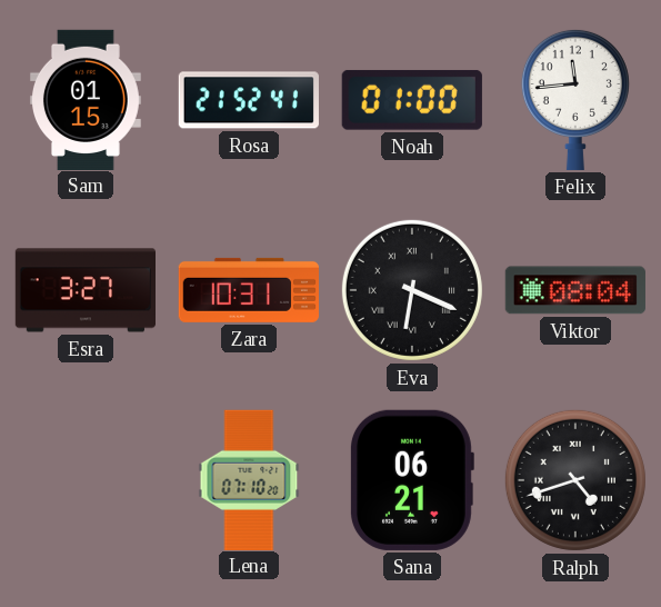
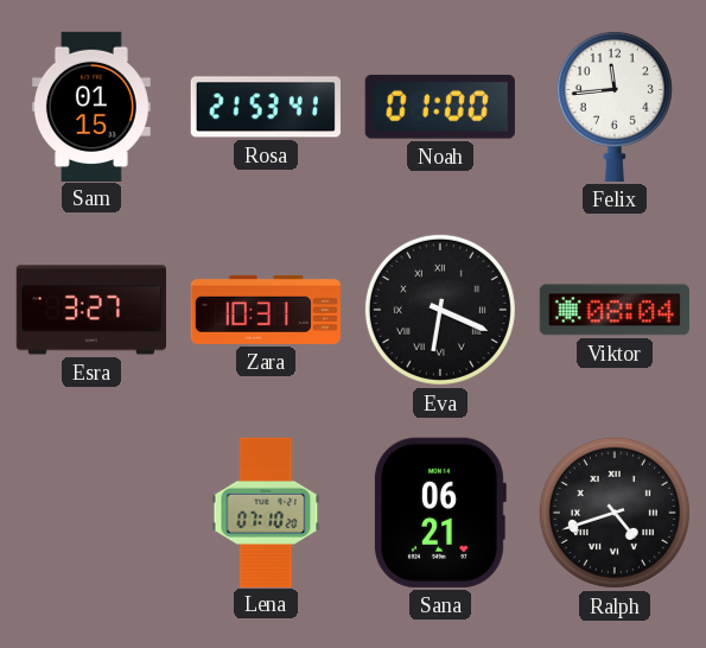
Rosa: 21:52 -> 21:53
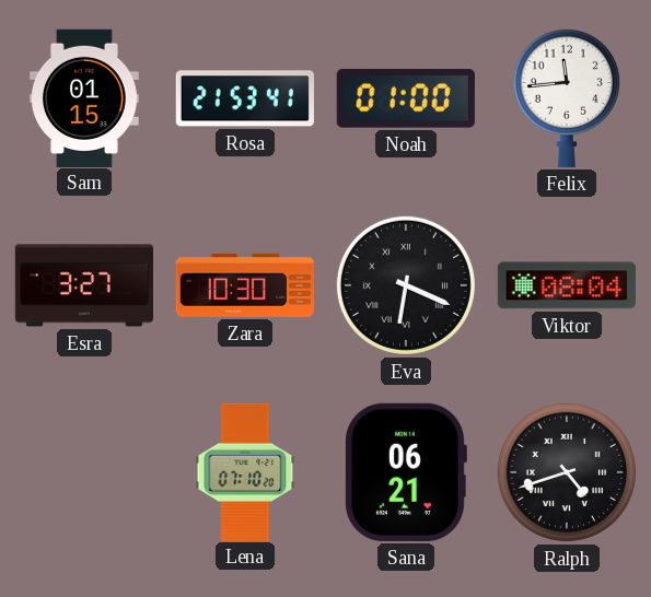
Zara: 10:31 -> 10:30
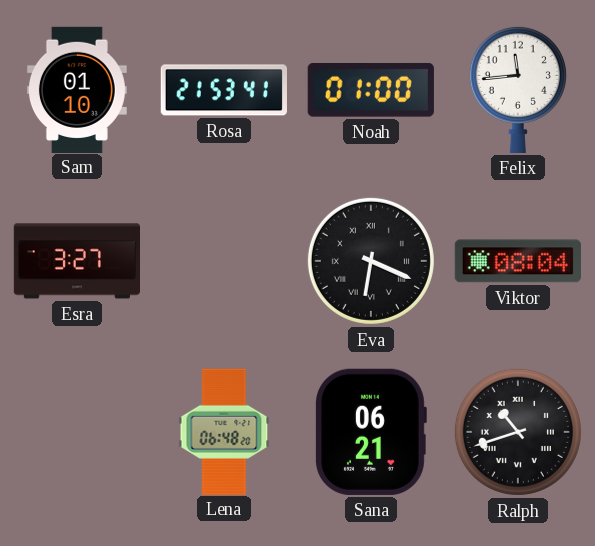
Sam: 01:15 -> 01:10
Zara: 10:30 -> none
Lena: 07:10 -> 06:48
Ralph: 4:42 -> 10:42
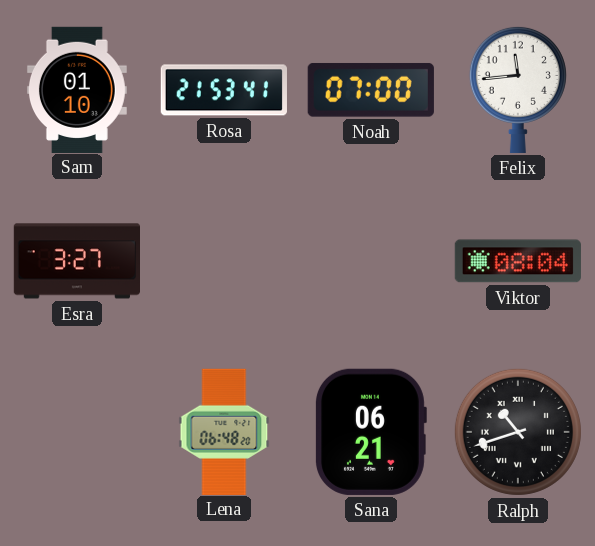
Noah: 01:00 -> 07:00
Eva: 6:19 -> none
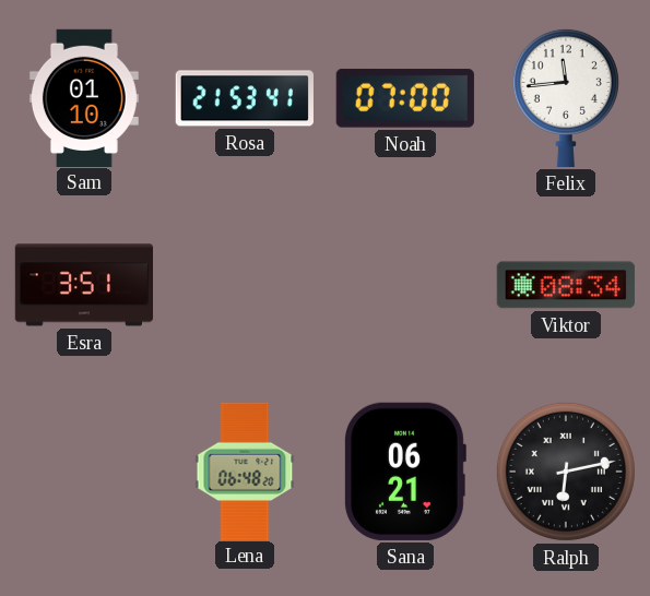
Esra: 3:27 -> 3:51
Viktor: 08:04 -> 08:34
Ralph: 10:42 -> 6:13
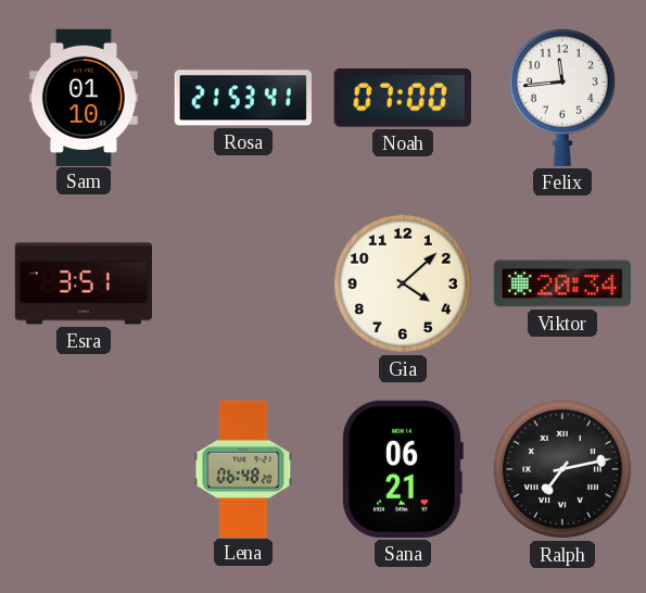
Gia: none -> 4:08
Viktor: 08:34 -> 20:34
Ralph: 6:13 -> 7:13
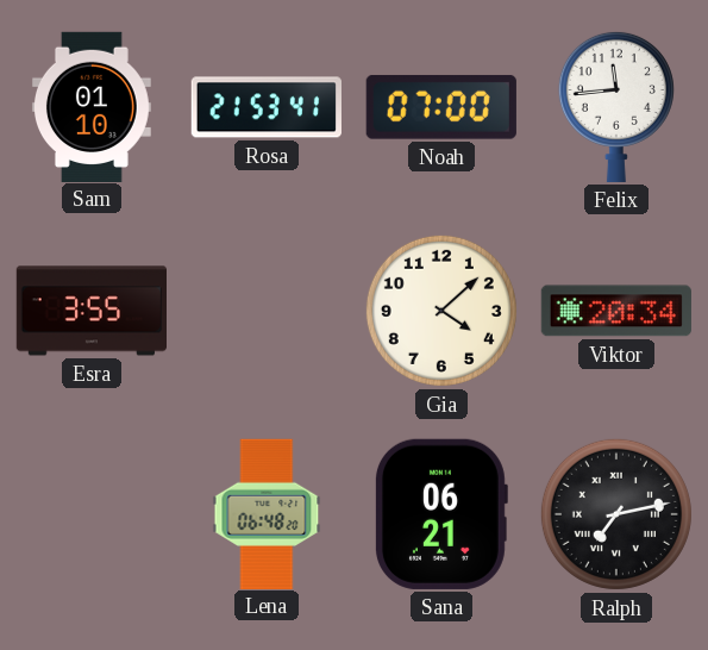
Esra: 3:51 -> 3:55
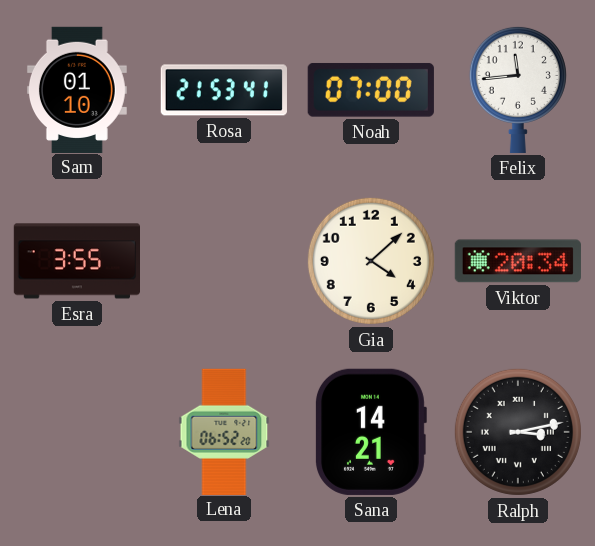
Lena: 06:48 -> 06:52
Sana: 06:21 -> 14:21
Ralph: 7:13 -> 3:13
